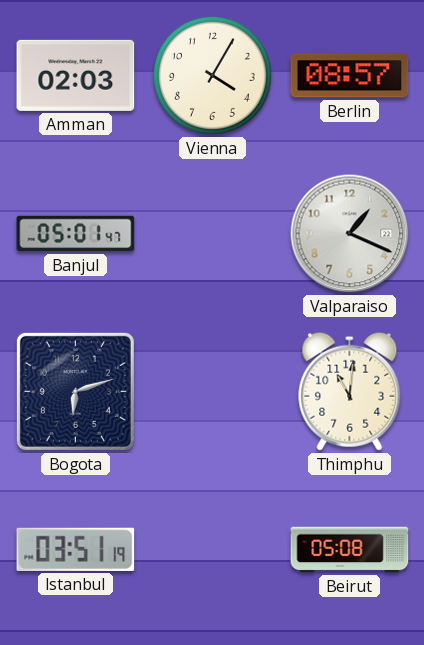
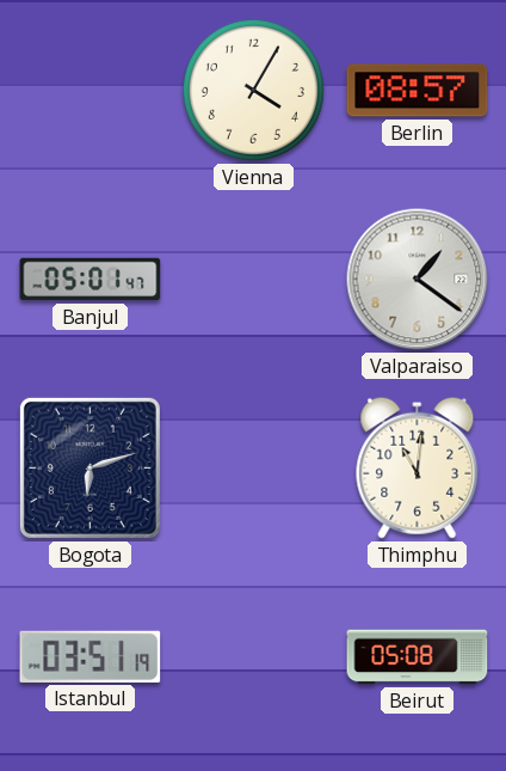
Amman: 02:03 -> none
Valparaiso: 1:19 -> 1:21
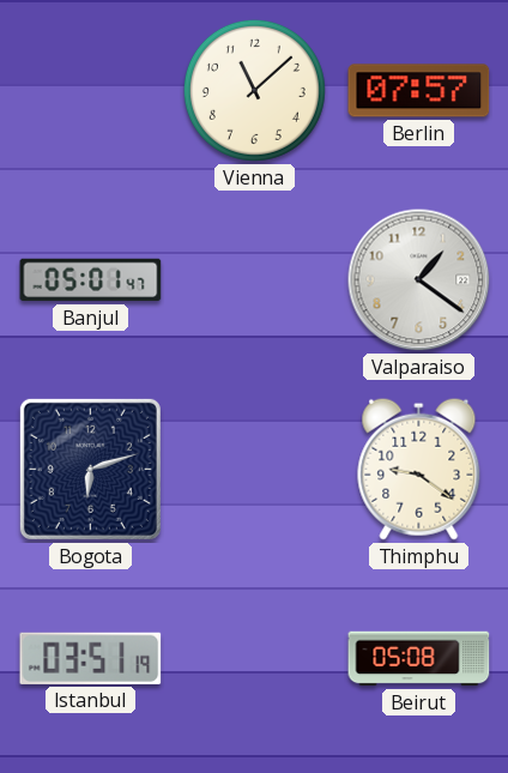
Vienna: 4:05 -> 11:08
Berlin: 08:57 -> 07:57
Thimphu: 11:01 -> 9:21
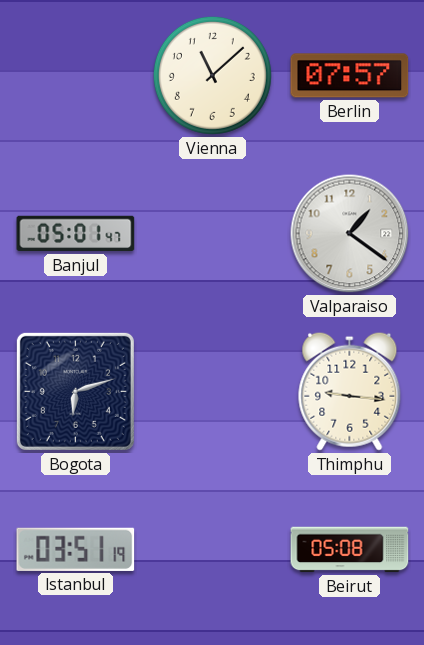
Thimphu: 9:21 -> 9:16
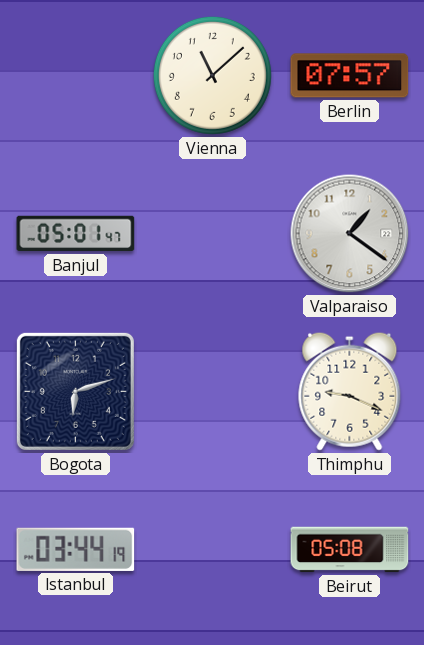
Thimphu: 9:16 -> 9:19
Istanbul: 03:51 -> 03:44
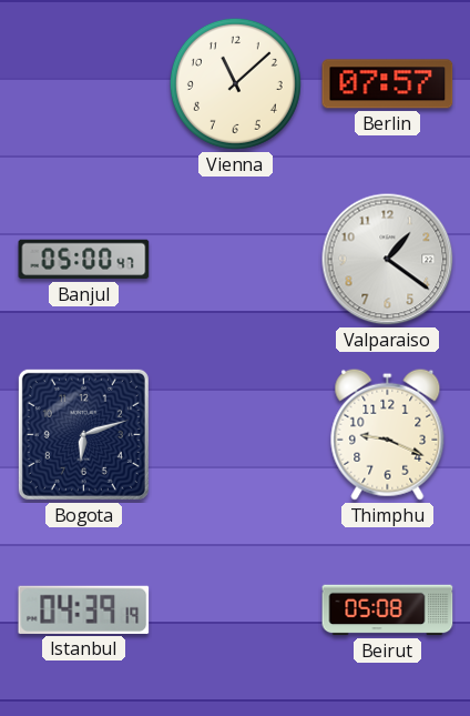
Banjul: 05:01 -> 05:00
Istanbul: 03:44 -> 04:39
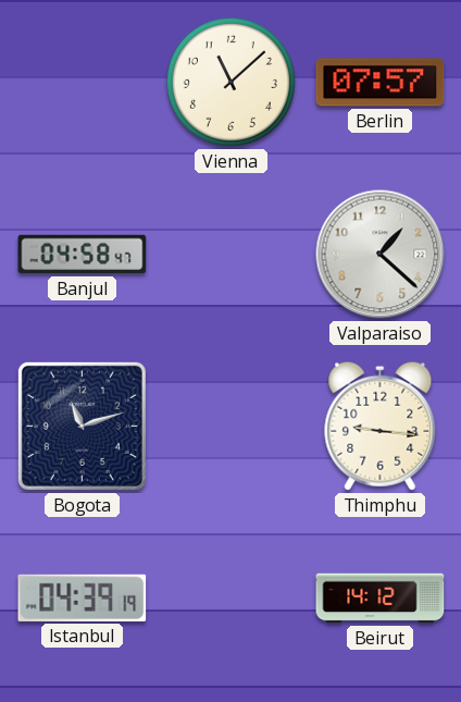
Banjul: 05:00 -> 04:58
Valparaiso: 1:21 -> 1:22
Bogota: 6:12 -> 11:12
Thimphu: 9:19 -> 9:16
Beirut: 05:08 -> 14:12
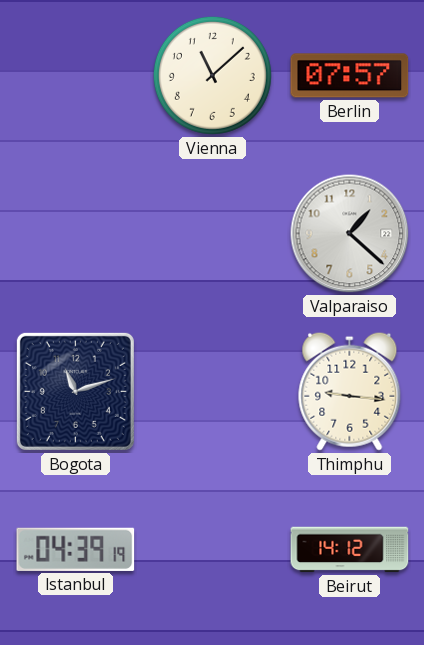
Banjul: 04:58 -> none
